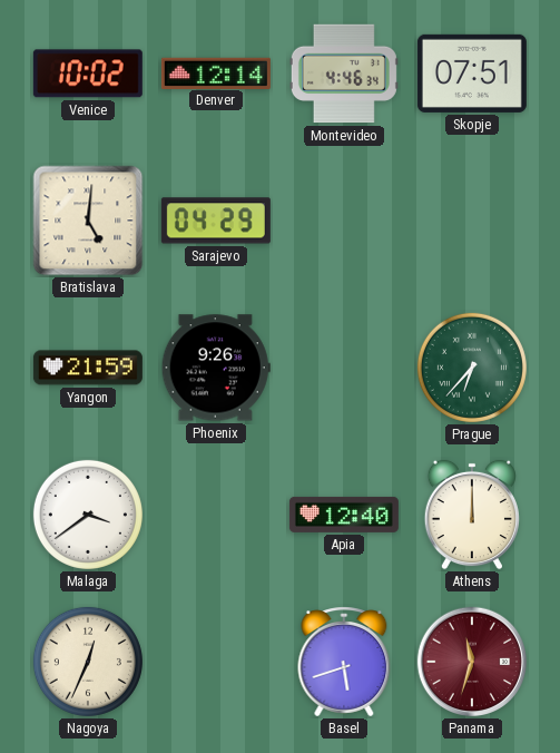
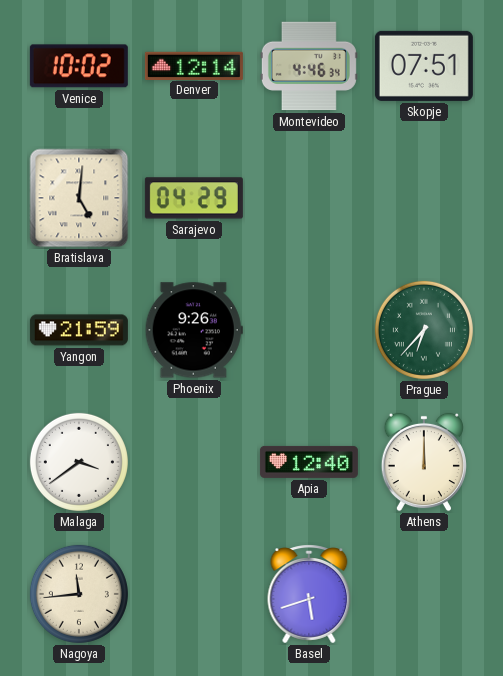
Nagoya: 12:34 -> 11:44
Panama: 11:33 -> none
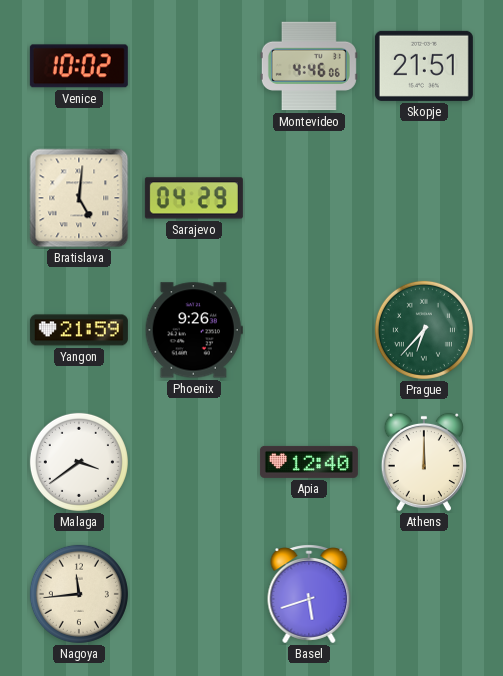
Denver: 12:14 -> none
Montevideo: 4:46:34 -> 4:46:06
Skopje: 07:51 -> 21:51
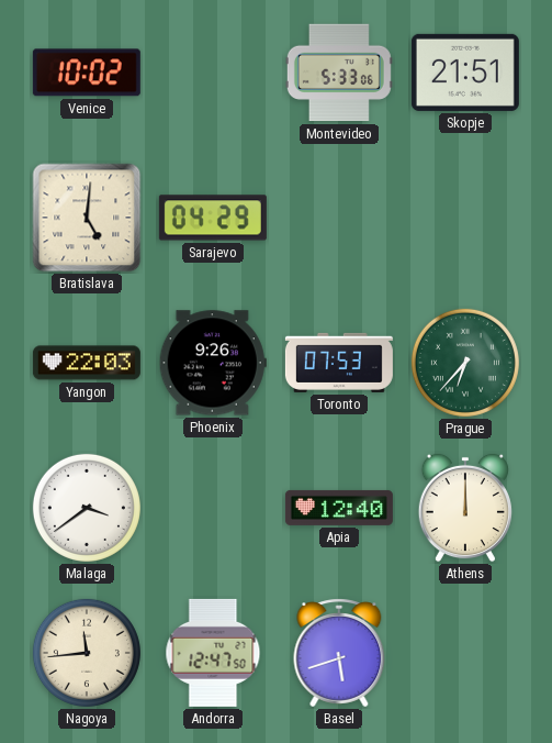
Montevideo: 4:46 -> 5:33
Yangon: 21:59 -> 22:03
Toronto: none -> 07:53
Andorra: none -> 12:47
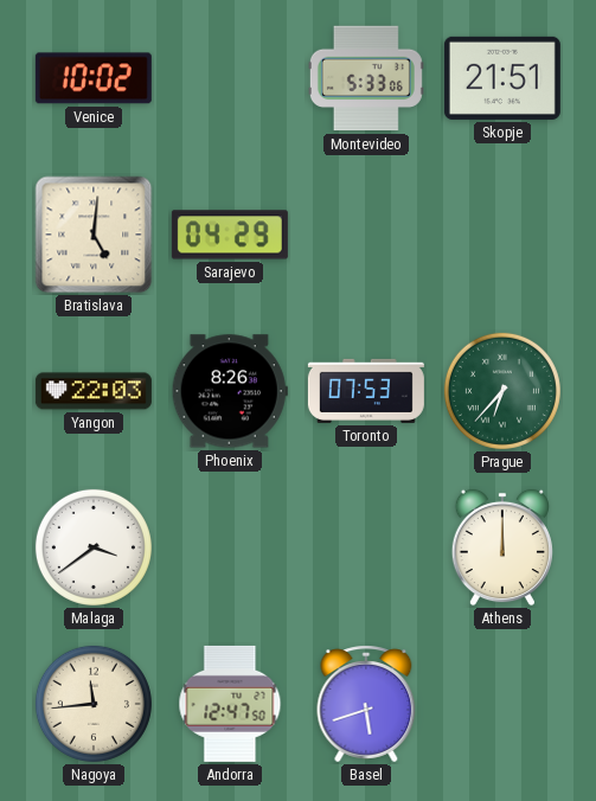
Phoenix: 9:26 -> 8:26
Apia: 12:40 -> none
